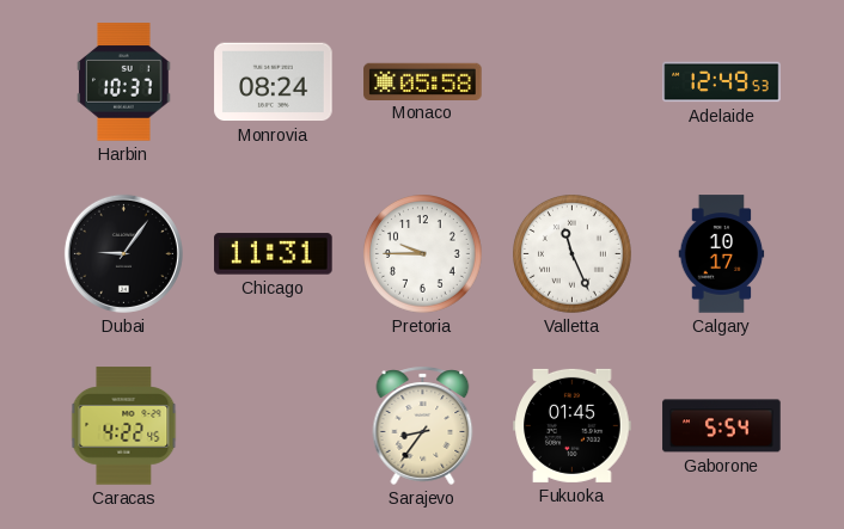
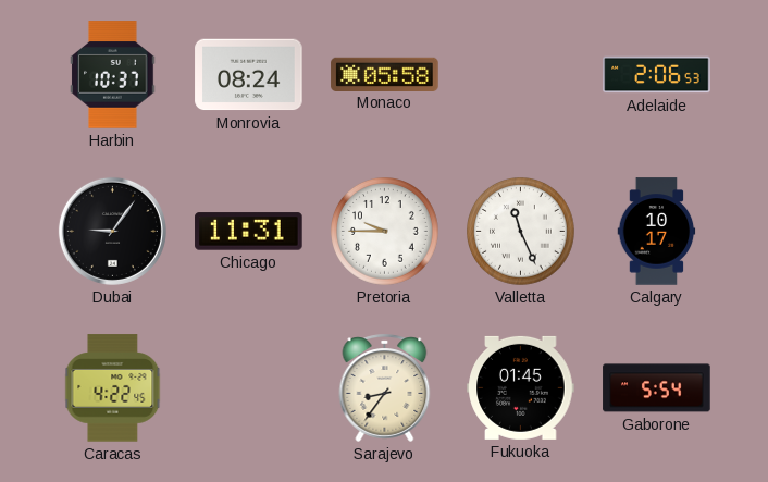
Adelaide: 12:49 -> 2:06
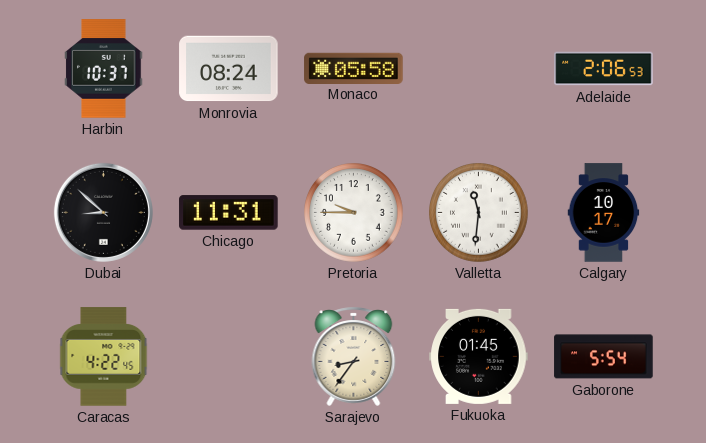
Dubai: 9:06 -> 8:52
Valletta: 11:26 -> 11:31
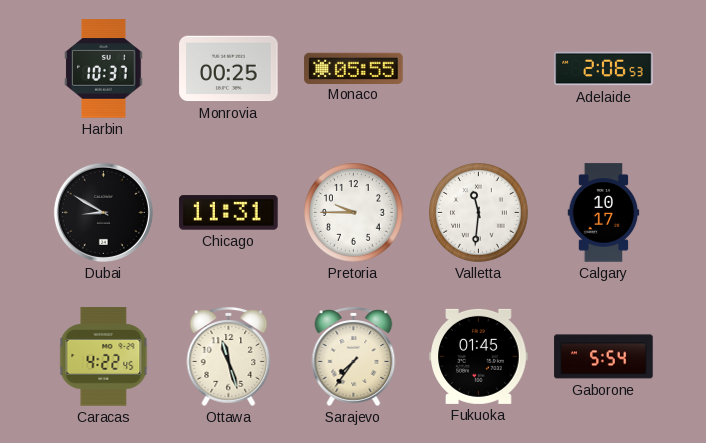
Monrovia: 08:24 -> 00:25
Monaco: 05:58 -> 05:55
Dubai: 8:52 -> 8:50
Ottawa: none -> 11:27
Sarajevo: 8:36 -> 7:36
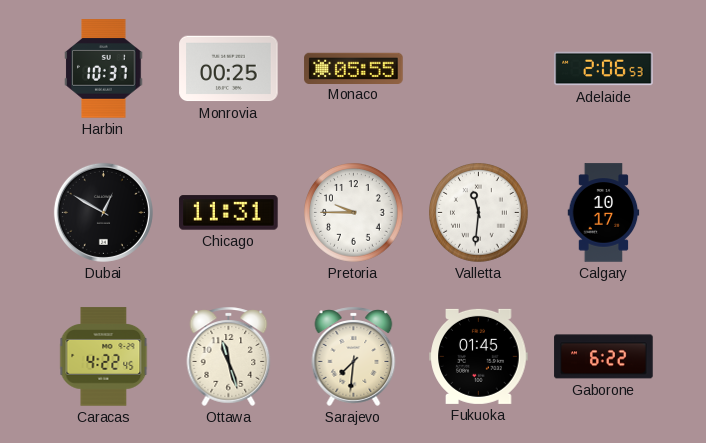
Dubai: 8:50 -> 12:50
Sarajevo: 7:36 -> 7:31
Gaborone: 5:54 -> 6:22
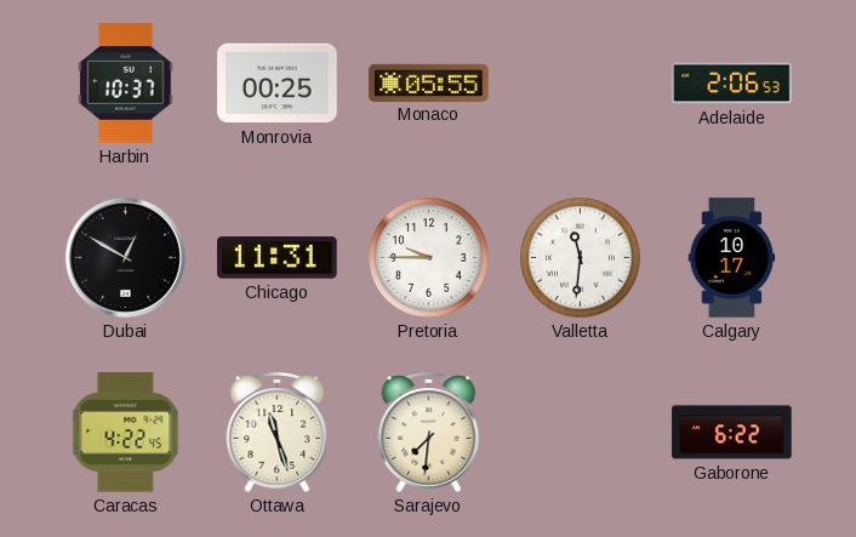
Fukuoka: 01:45 -> none
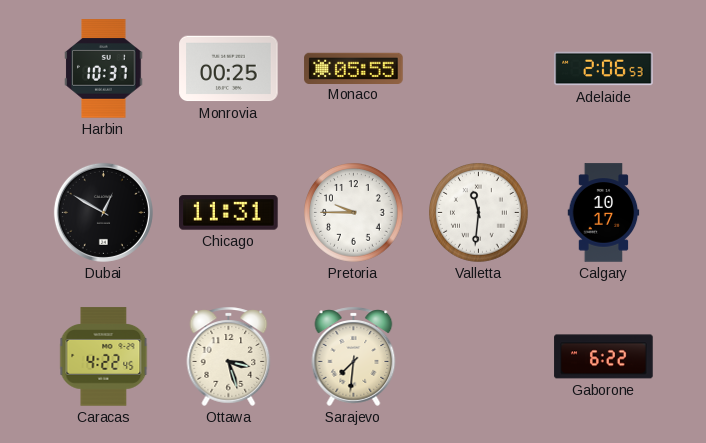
Ottawa: 11:27 -> 3:27
